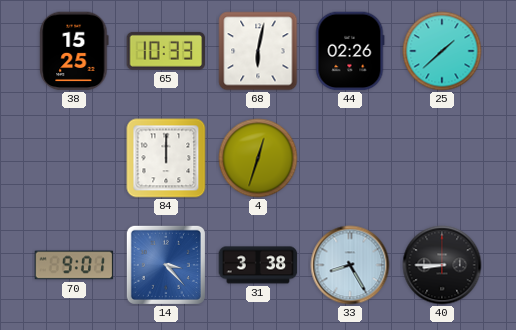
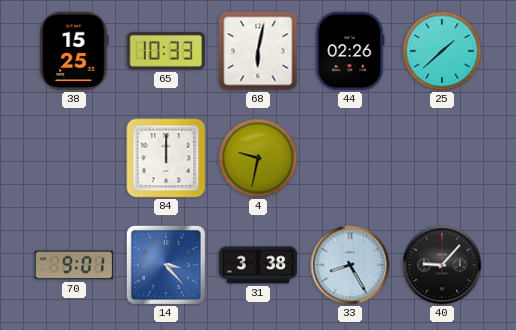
4: 12:33 -> 9:32
40: 8:45 -> 9:07
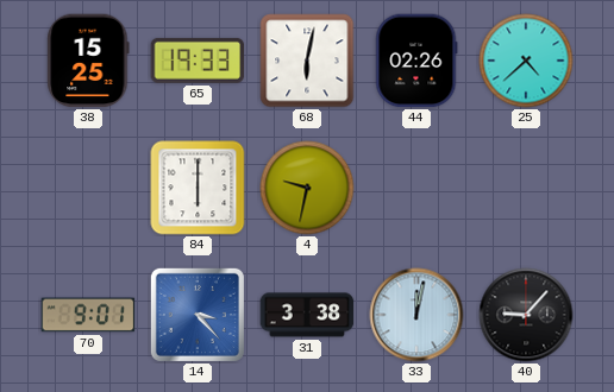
65: 10:33 -> 19:33
25: 1:38 -> 4:38
84: 12:00 -> 6:00
33: 8:25 -> 12:02
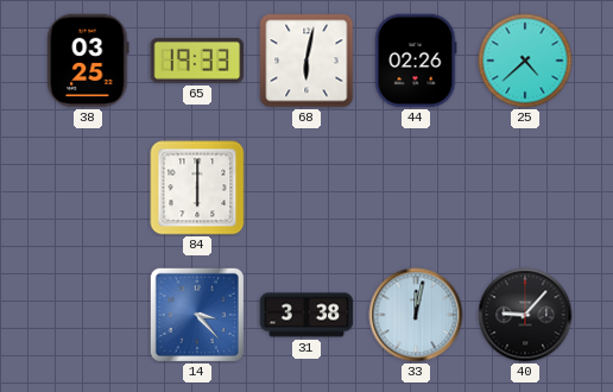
38: 15:25 -> 03:25
4: 9:32 -> none
70: 9:01 -> none
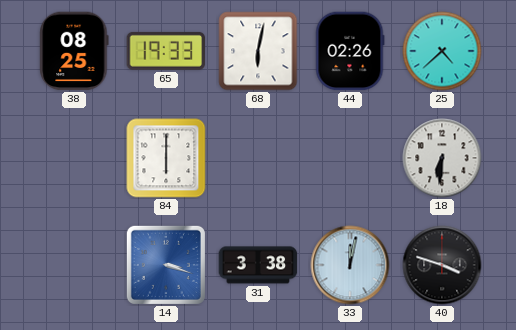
38: 03:25 -> 08:25
18: none -> 6:31
14: 3:23 -> 3:18
40: 9:07 -> 3:48
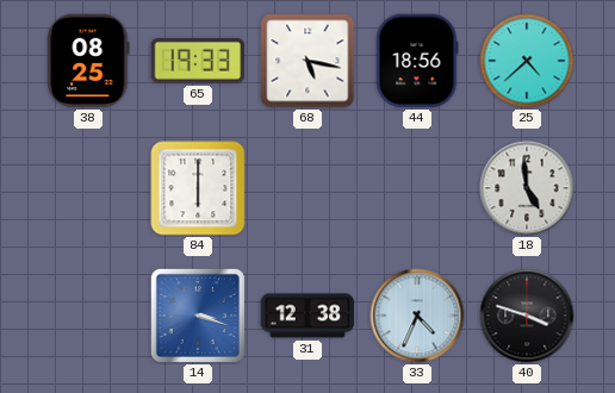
68: 6:02 -> 5:17
44: 02:26 -> 18:56
18: 6:31 -> 4:59
31: 3:38 -> 12:38
33: 12:02 -> 4:34
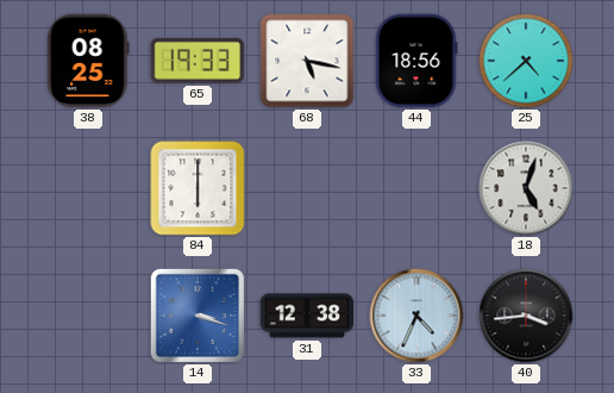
18: 4:59 -> 5:03
40: 3:48 -> 3:44
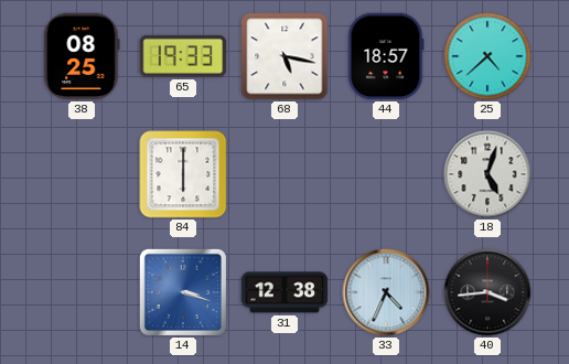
44: 18:56 -> 18:57
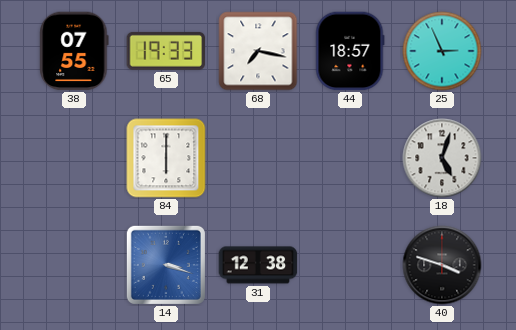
38: 08:25 -> 07:55
68: 5:17 -> 7:17
25: 4:38 -> 2:56
33: 4:34 -> none
40: 3:44 -> 3:48
